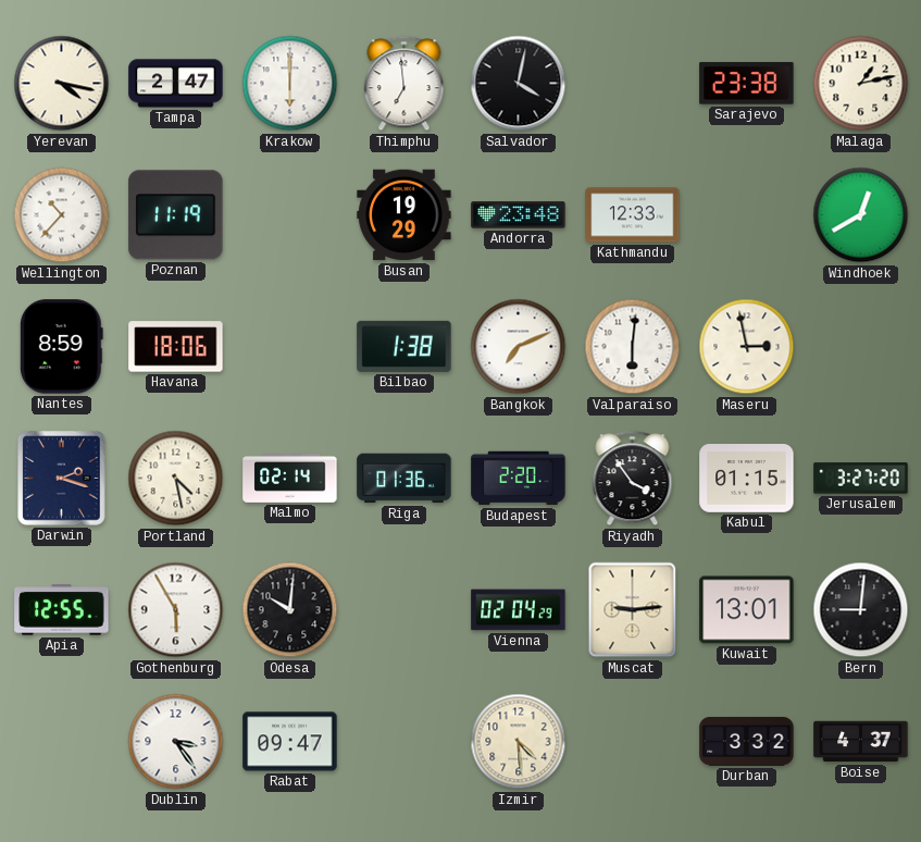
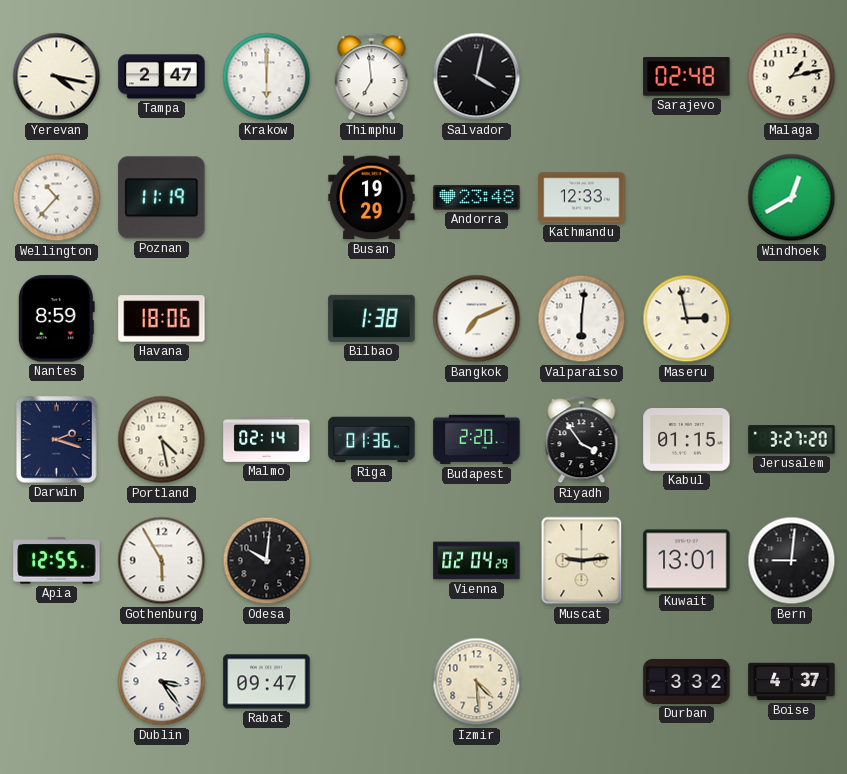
Sarajevo: 23:38 -> 02:48
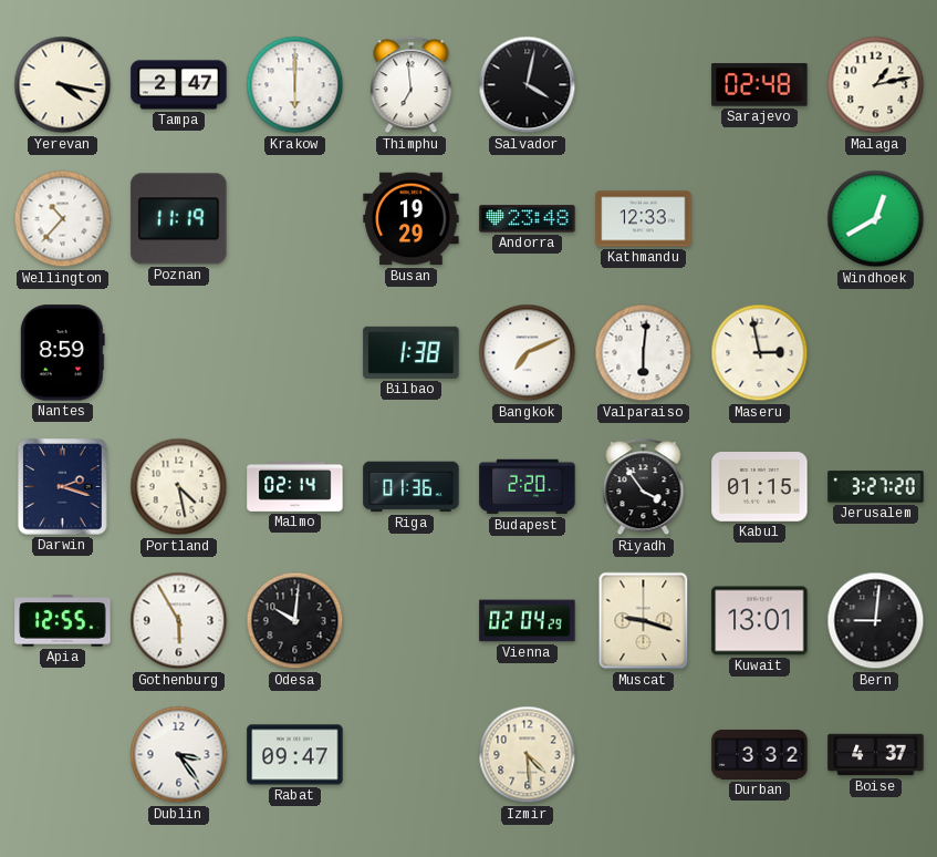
Havana: 18:06 -> none
Muscat: 9:14 -> 9:18
